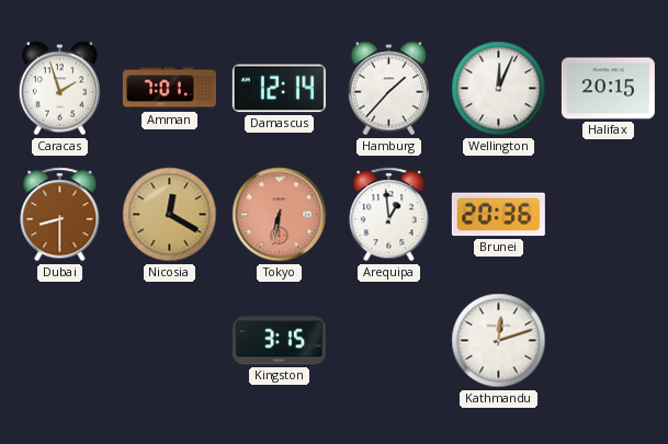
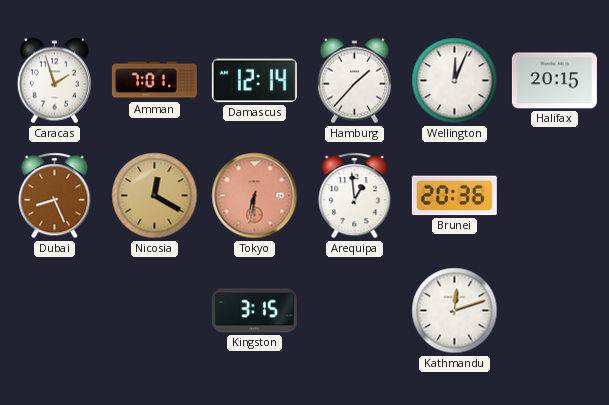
Dubai: 8:30 -> 8:26
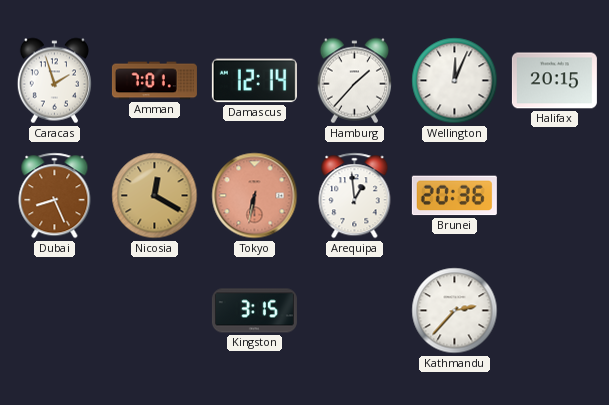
Kathmandu: 12:12 -> 2:37
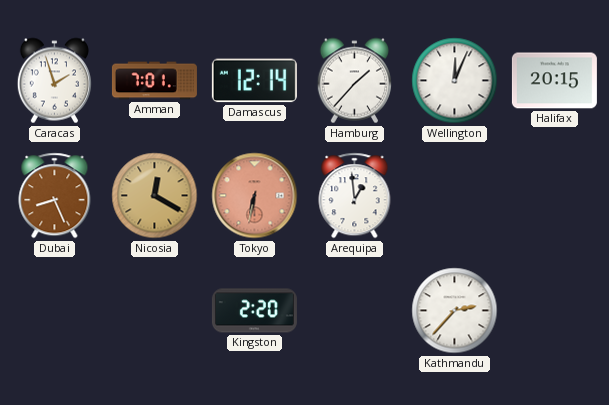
Brunei: 20:36 -> none
Kingston: 3:15 -> 2:20
